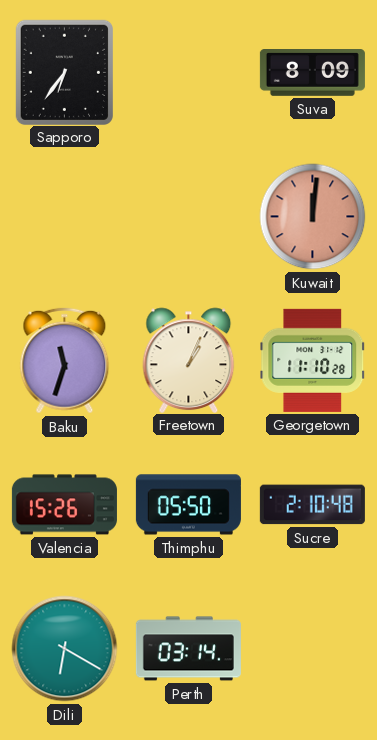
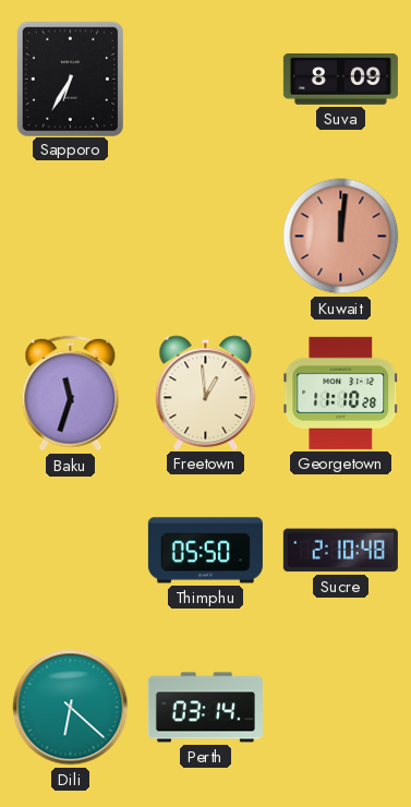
Sapporo: 6:36 -> 6:35
Freetown: 1:04 -> 12:59
Valencia: 15:26 -> none
Dili: 6:20 -> 6:22
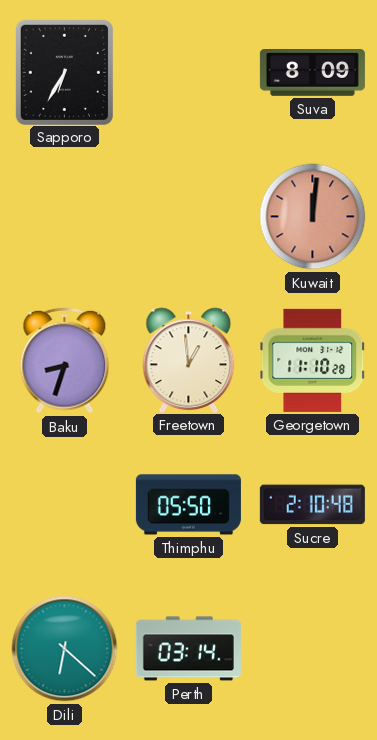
Baku: 11:33 -> 8:33
